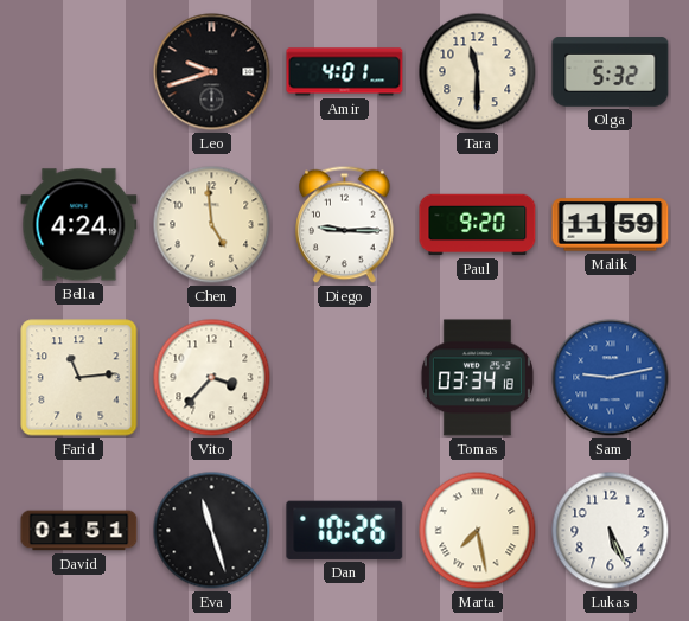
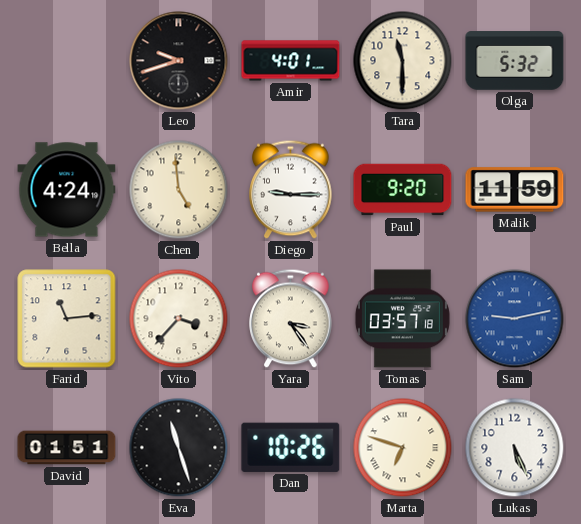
Yara: none -> 3:24
Tomas: 03:34 -> 03:57
Marta: 7:28 -> 6:48
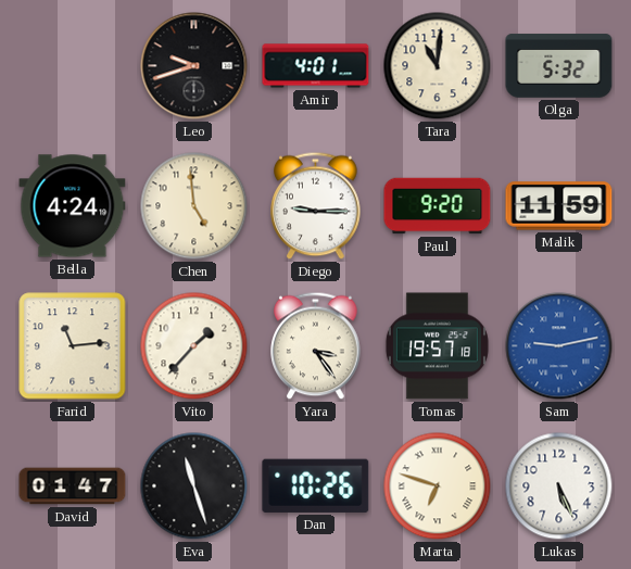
Tara: 11:30 -> 11:01
Vito: 3:37 -> 1:37
Tomas: 03:57 -> 19:57
David: 01:51 -> 01:47
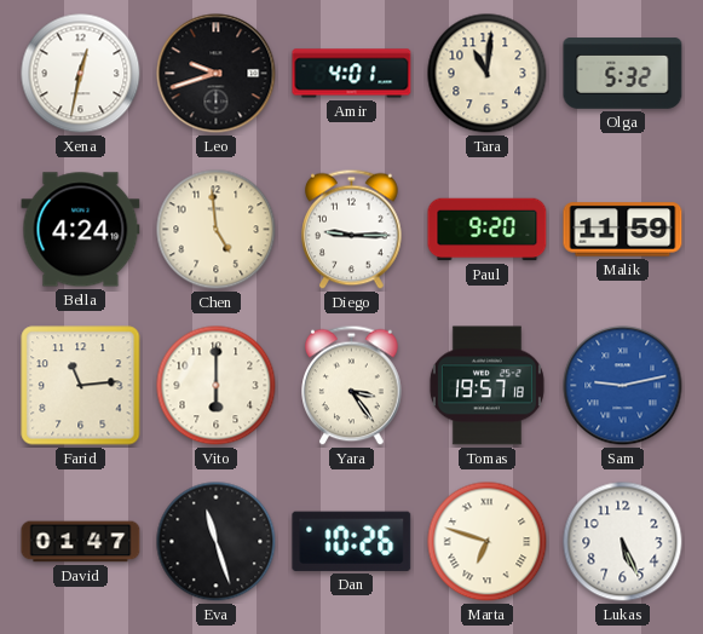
Xena: none -> 12:32
Vito: 1:37 -> 6:00
